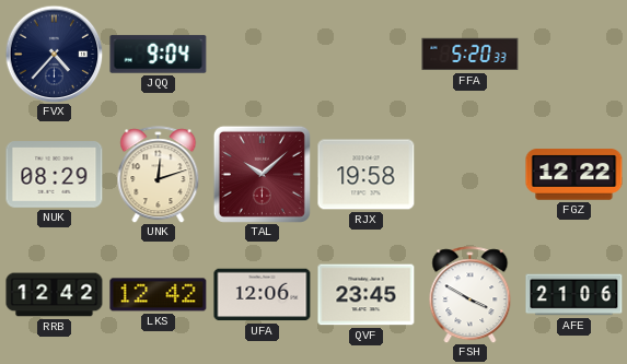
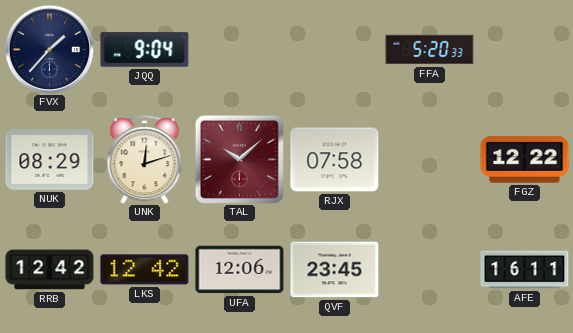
FVX: 4:37 -> 1:37
RJX: 19:58 -> 07:58
FSH: 3:50 -> none
AFE: 21:06 -> 16:11
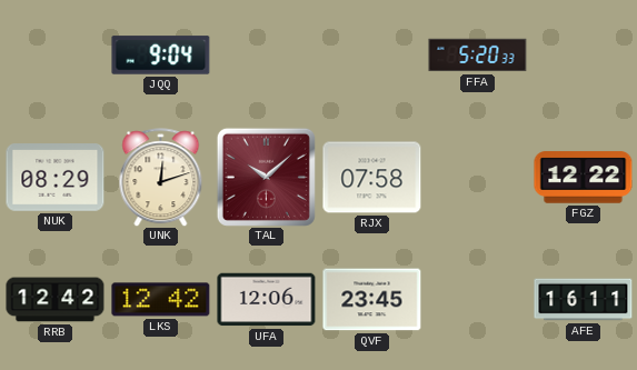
FVX: 1:37 -> none
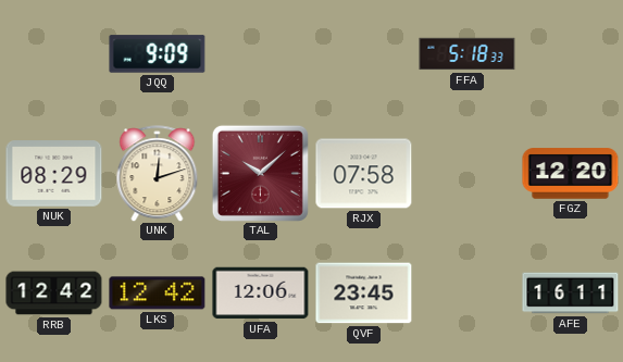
JQQ: 9:04 -> 9:09
FFA: 5:20 -> 5:18
FGZ: 12:22 -> 12:20
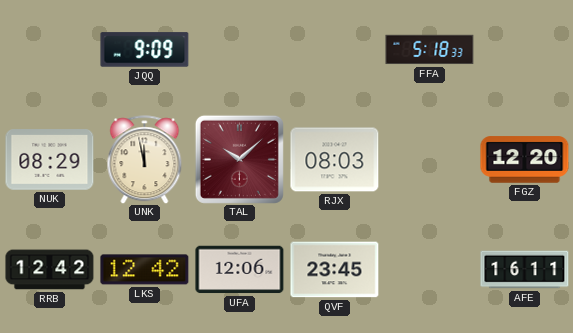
UNK: 12:12 -> 11:58
RJX: 07:58 -> 08:03
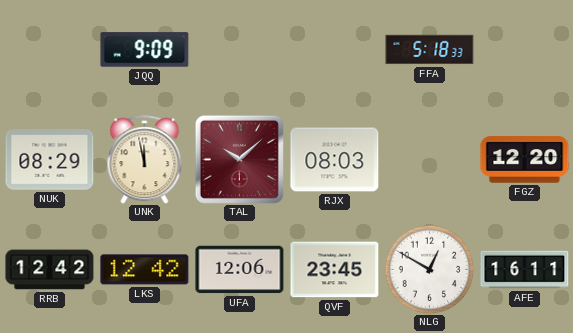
NLG: none -> 12:50
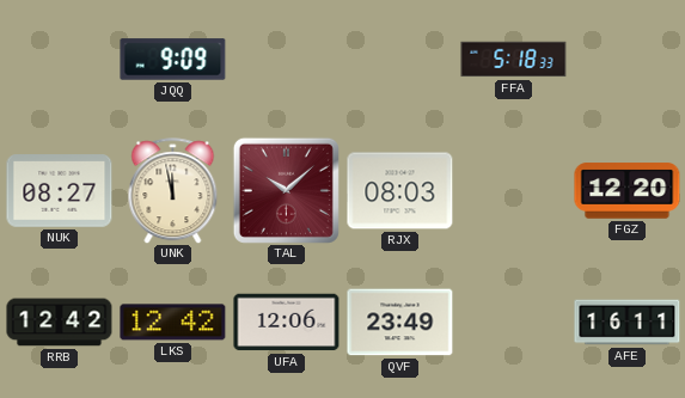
NUK: 08:29 -> 08:27
QVF: 23:45 -> 23:49
NLG: 12:50 -> none
